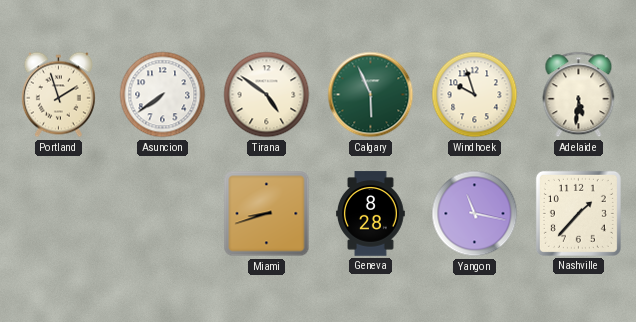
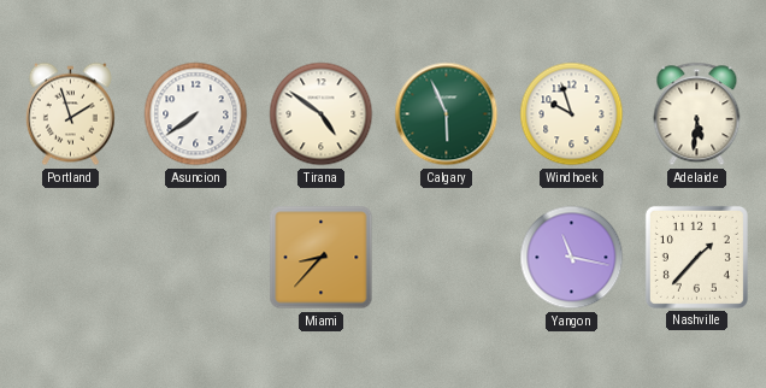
Miami: 8:42 -> 8:37
Geneva: 8:28 -> none
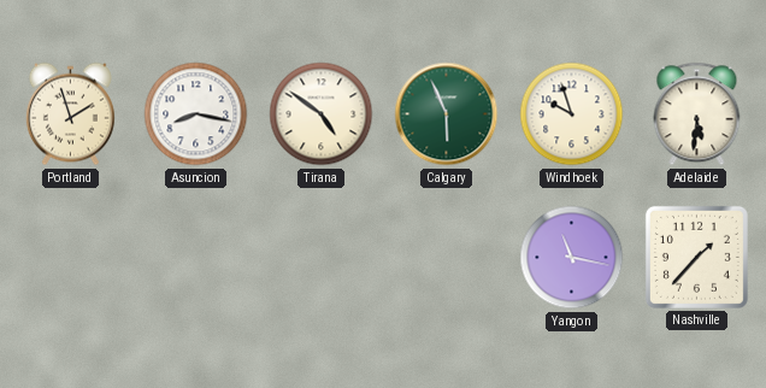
Asuncion: 7:39 -> 8:17
Miami: 8:37 -> none
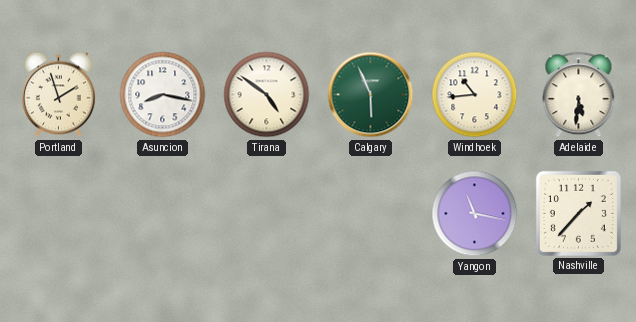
Windhoek: 9:57 -> 10:44
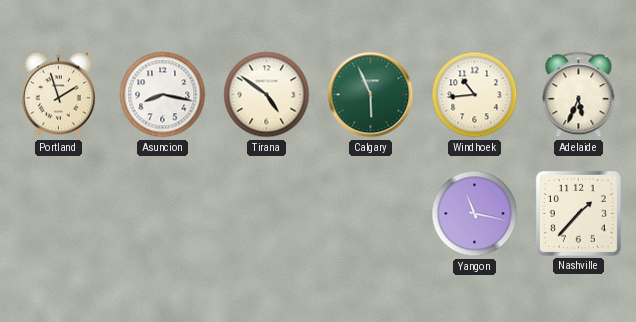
Adelaide: 5:31 -> 5:34
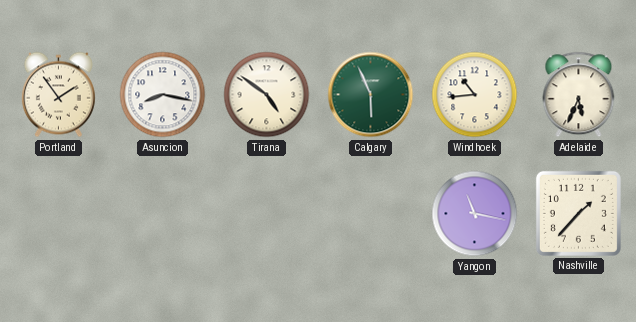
Portland: 1:57 -> 1:54
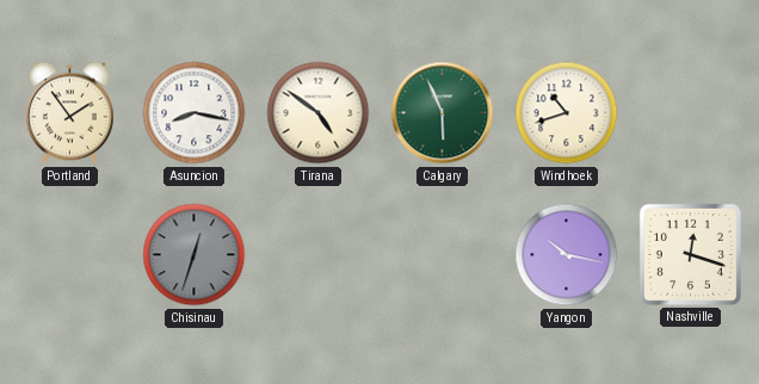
Windhoek: 10:44 -> 10:42
Adelaide: 5:34 -> none
Chisinau: none -> 12:33
Yangon: 11:17 -> 10:17
Nashville: 1:37 -> 12:18
